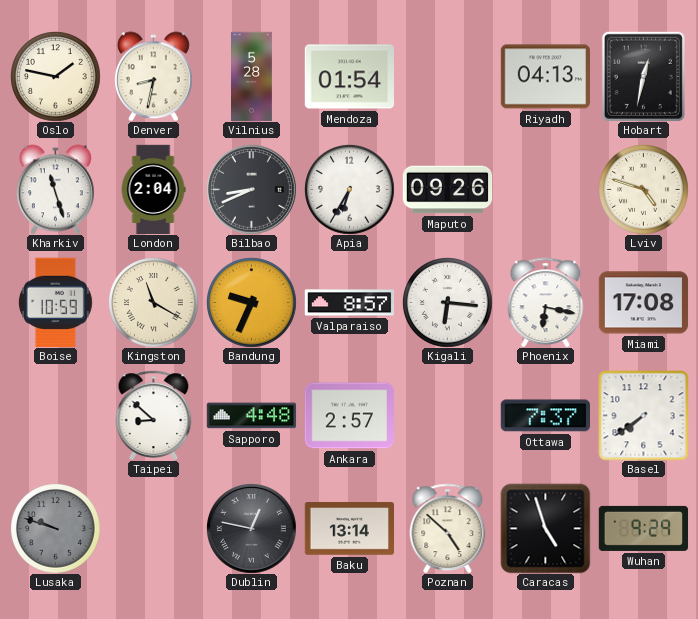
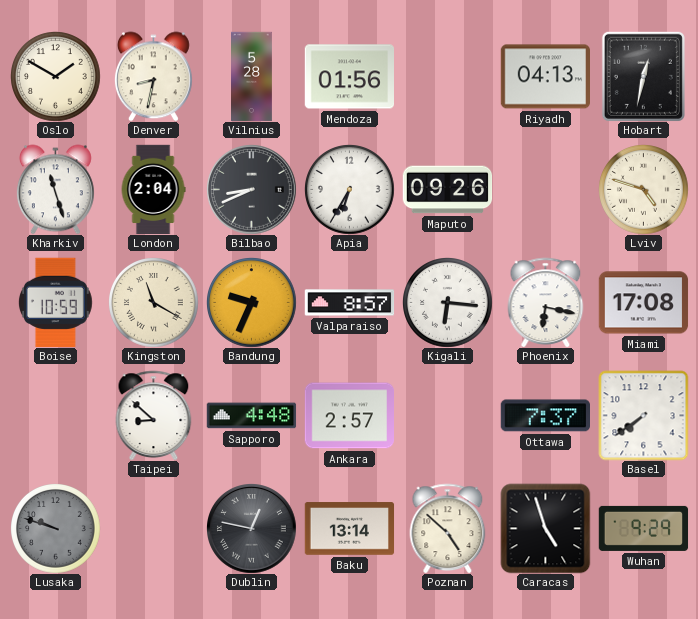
Oslo: 1:47 -> 1:50
Mendoza: 01:54 -> 01:56
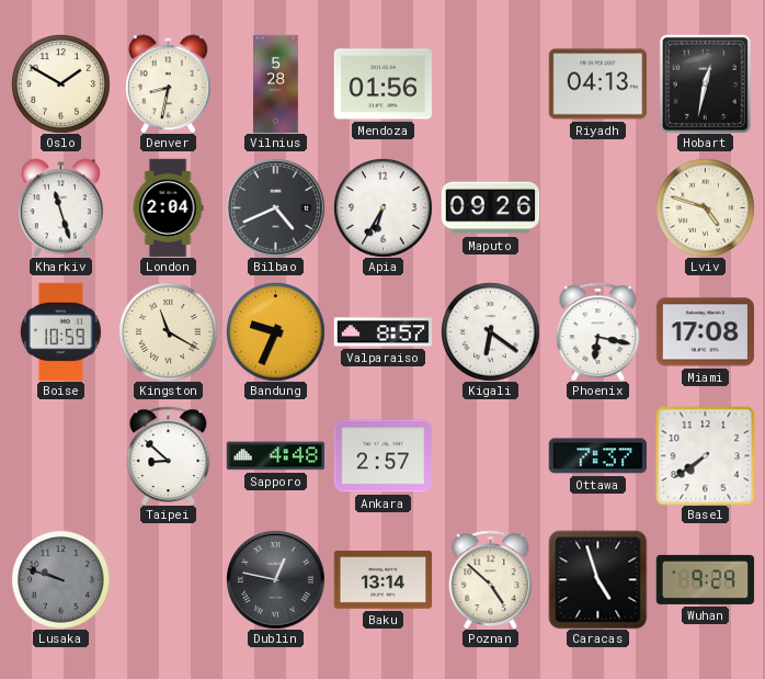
Bilbao: 8:41 -> 4:41
Kigali: 6:16 -> 6:21
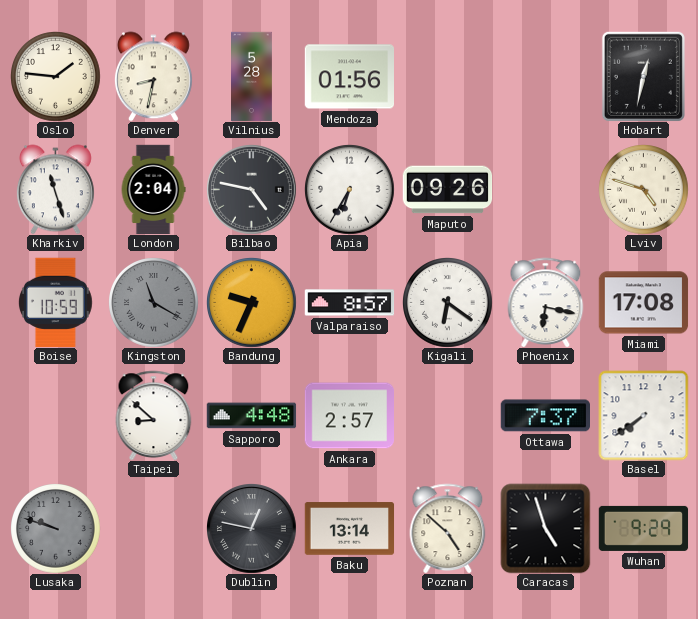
Oslo: 1:50 -> 1:46
Riyadh: 04:13 -> none
Bilbao: 4:41 -> 4:47
Kingston dial: cream -> grey
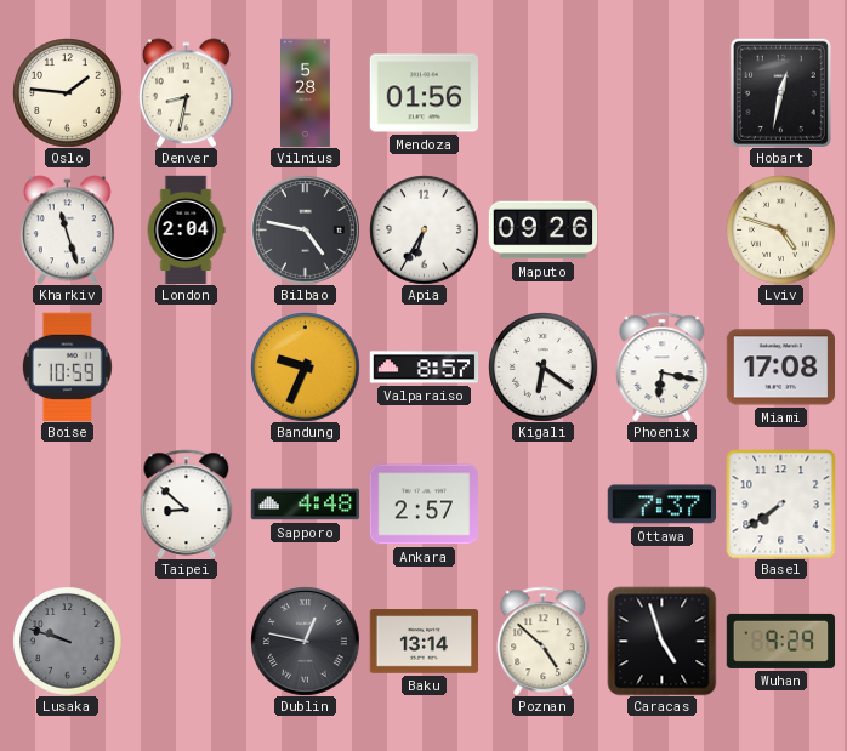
Kingston: 11:20 -> none
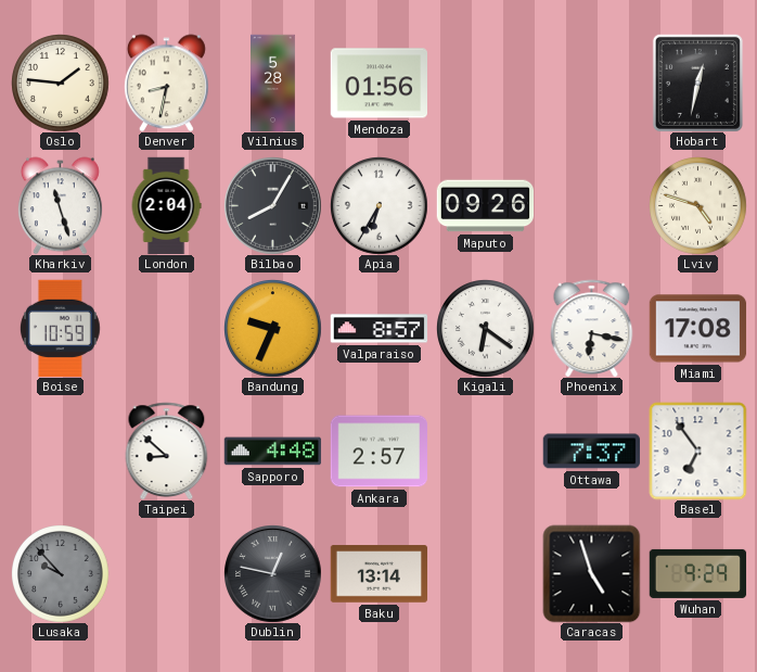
Bilbao: 4:47 -> 8:05
Basel: 7:39 -> 6:54
Lusaka: 9:48 -> 9:53
Poznan: 4:52 -> none
